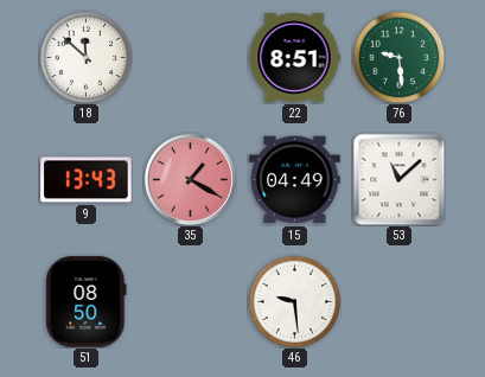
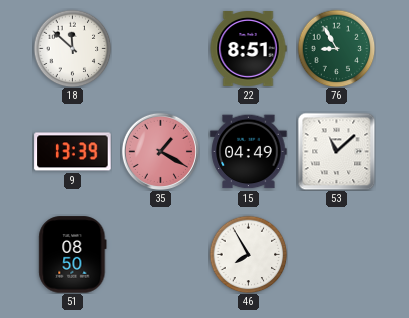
76: 9:29 -> 8:55
9: 13:43 -> 13:39
46: 9:29 -> 7:55
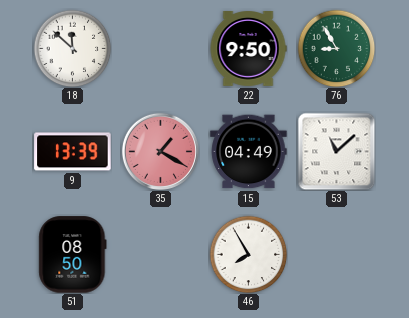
22: 8:51 -> 9:50
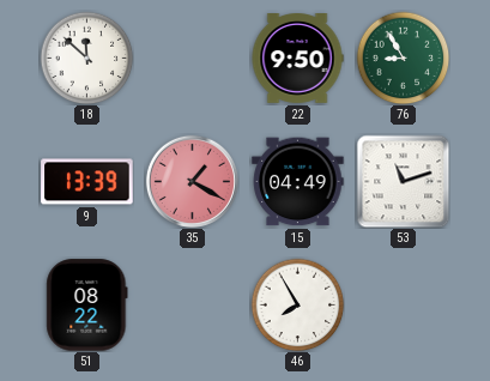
53: 11:08 -> 11:12
51: 08:50 -> 08:22
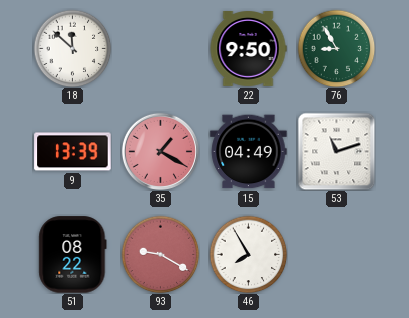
93: none -> 9:20
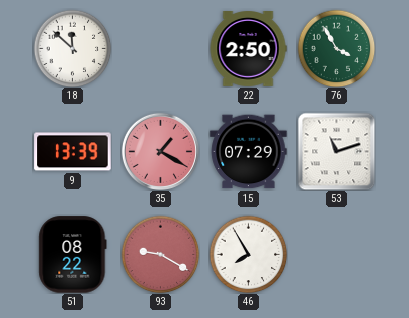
22: 9:50 -> 2:50
76: 8:55 -> 3:55
15: 04:49 -> 07:29
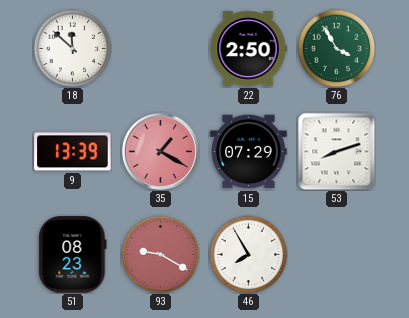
53: 11:12 -> 8:12
51: 08:22 -> 08:23
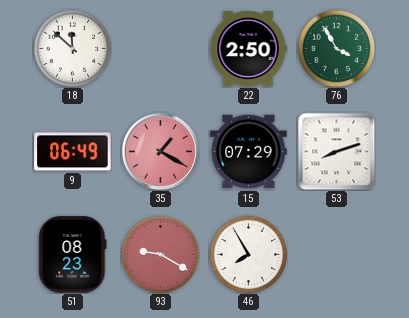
9: 13:39 -> 06:49
